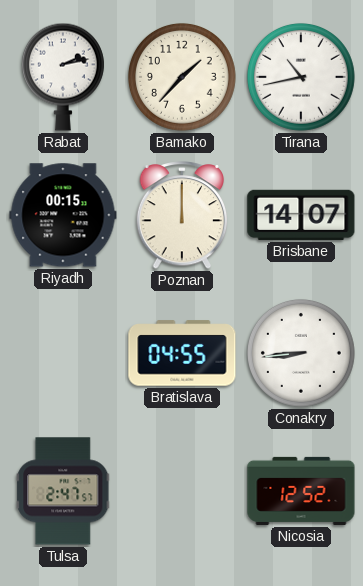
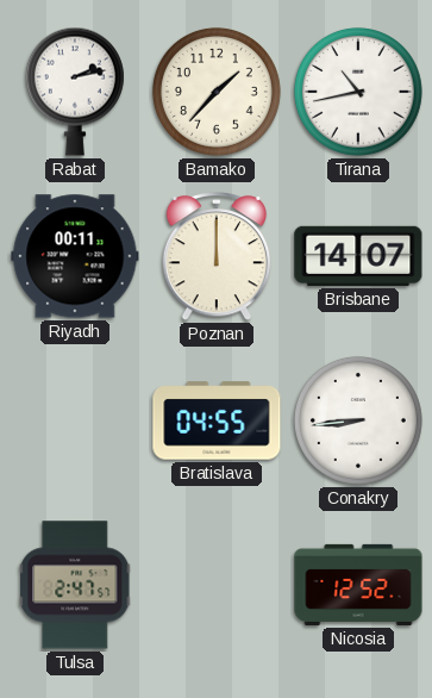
Riyadh: 00:15 -> 00:11
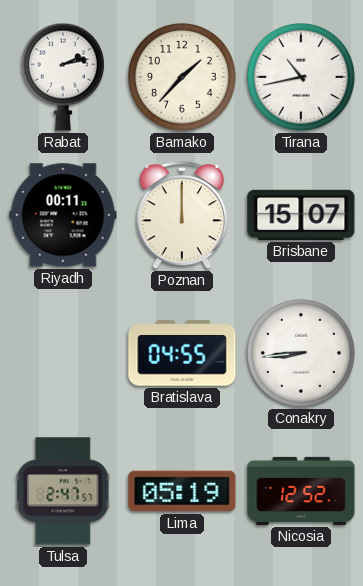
Brisbane: 14:07 -> 15:07
Lima: none -> 05:19
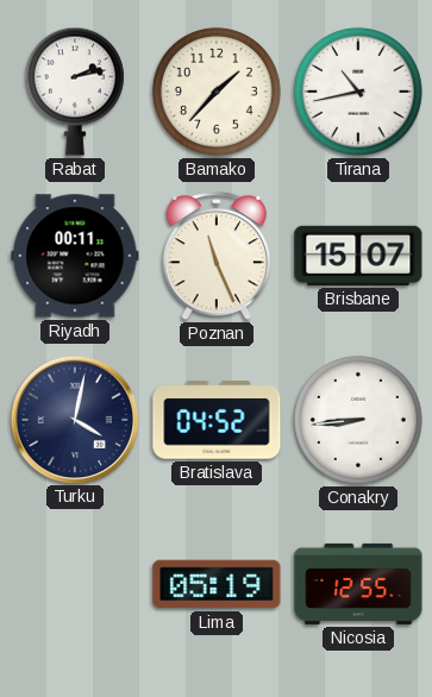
Poznan: 12:00 -> 11:26
Turku: none -> 4:02
Bratislava: 04:55 -> 04:52
Tulsa: 2:47 -> none
Nicosia: 12:52 -> 12:55
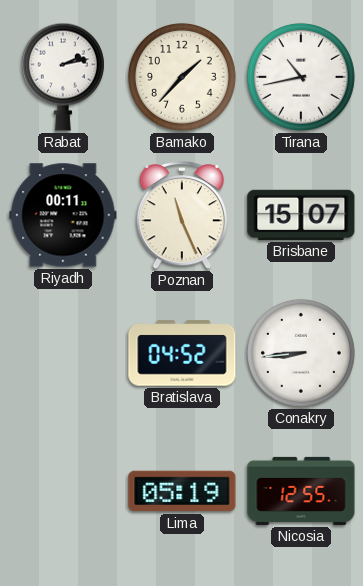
Turku: 4:02 -> none
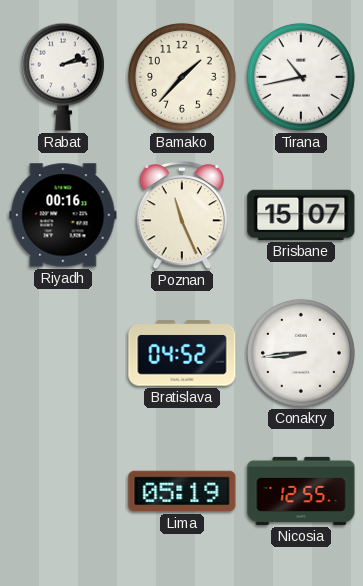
Riyadh: 00:11 -> 00:16
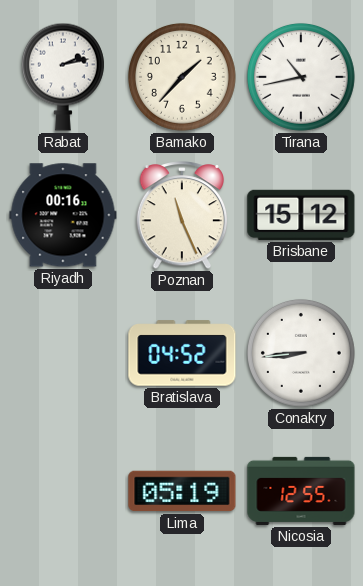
Brisbane: 15:07 -> 15:12
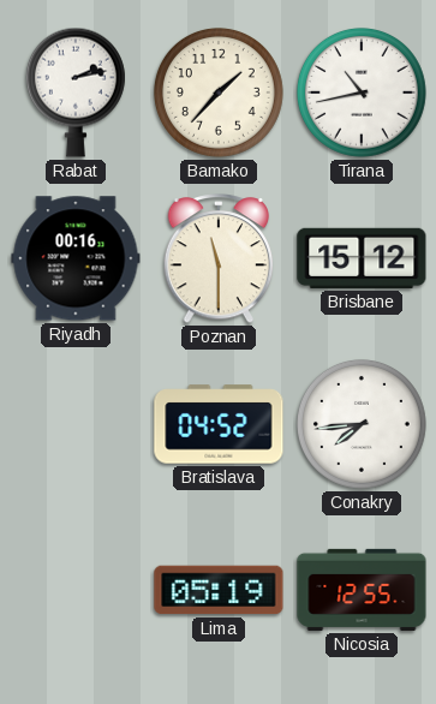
Poznan: 11:26 -> 11:30
Conakry: 8:44 -> 7:44
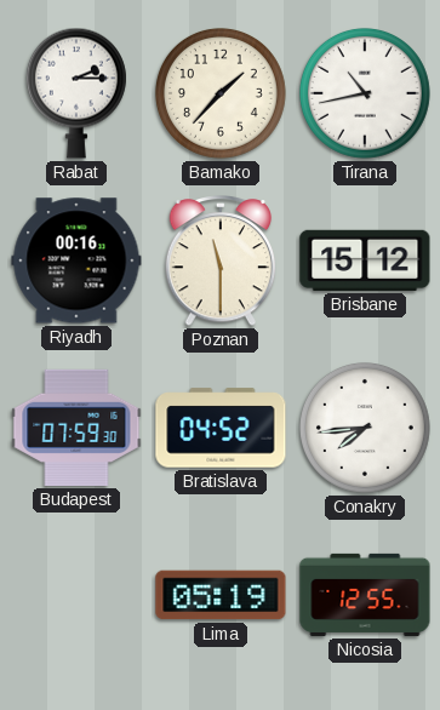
Rabat: 2:13 -> 2:15
Budapest: none -> 07:59
